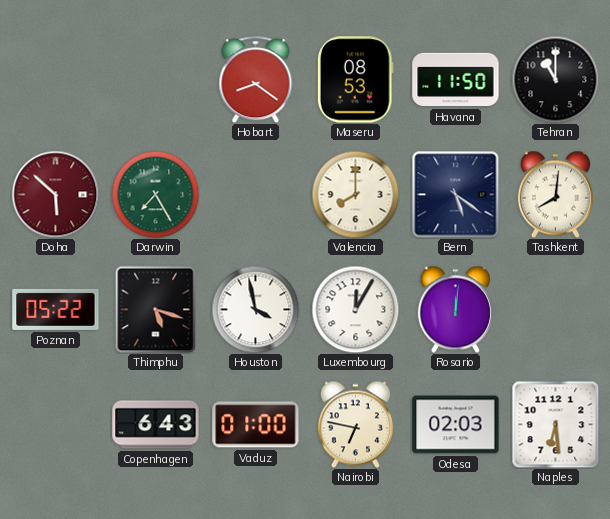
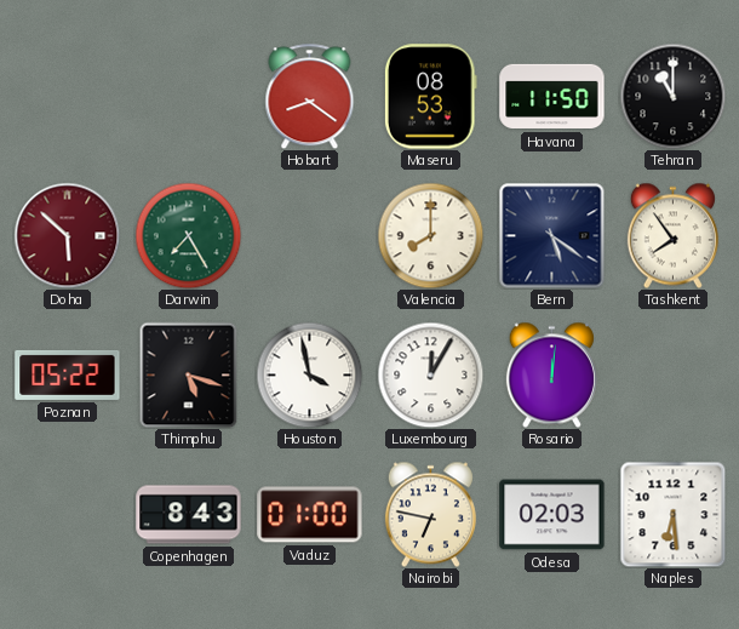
Tashkent: 8:01 -> 7:54
Copenhagen: 6:43 -> 8:43
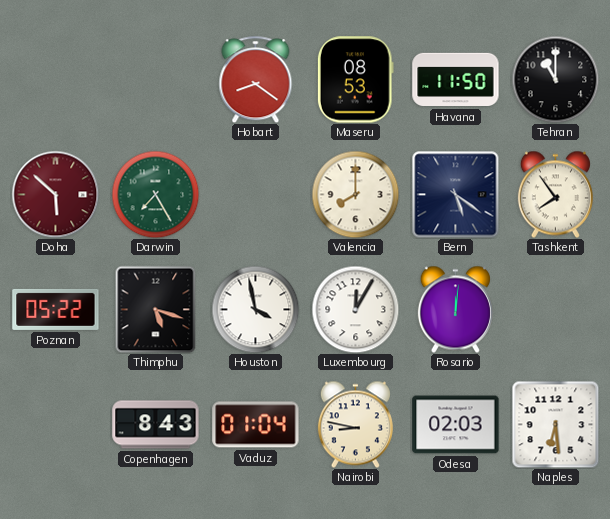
Vaduz: 01:00 -> 01:04
Nairobi: 6:47 -> 8:47
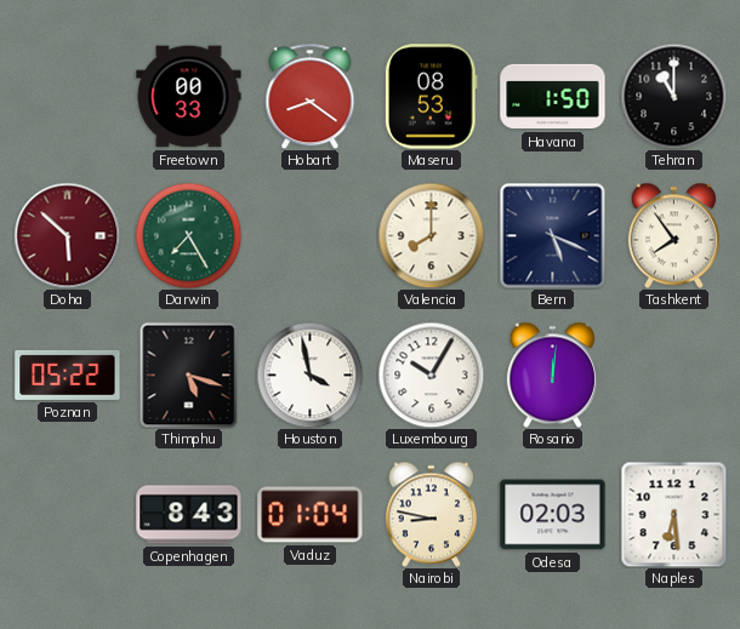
Freetown: none -> 00:33
Havana: 11:50 -> 1:50
Bern: 5:21 -> 5:19
Luxembourg: 12:05 -> 10:05
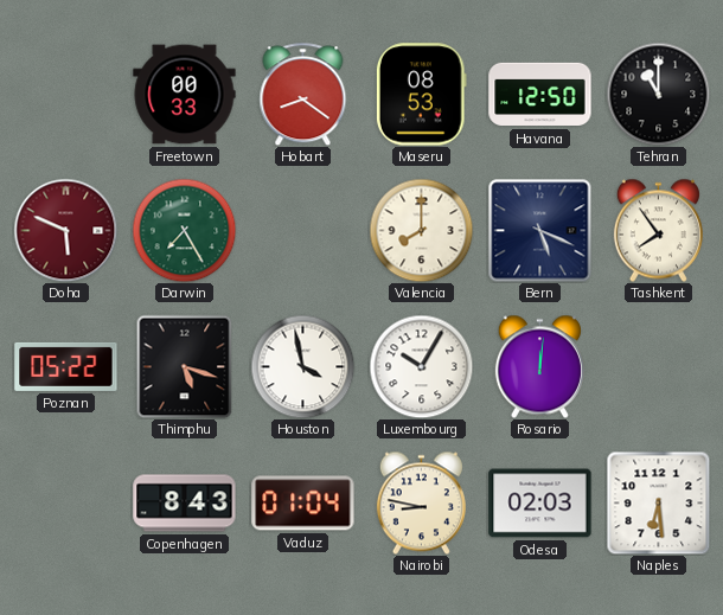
Havana: 1:50 -> 12:50
Doha: 5:52 -> 5:49
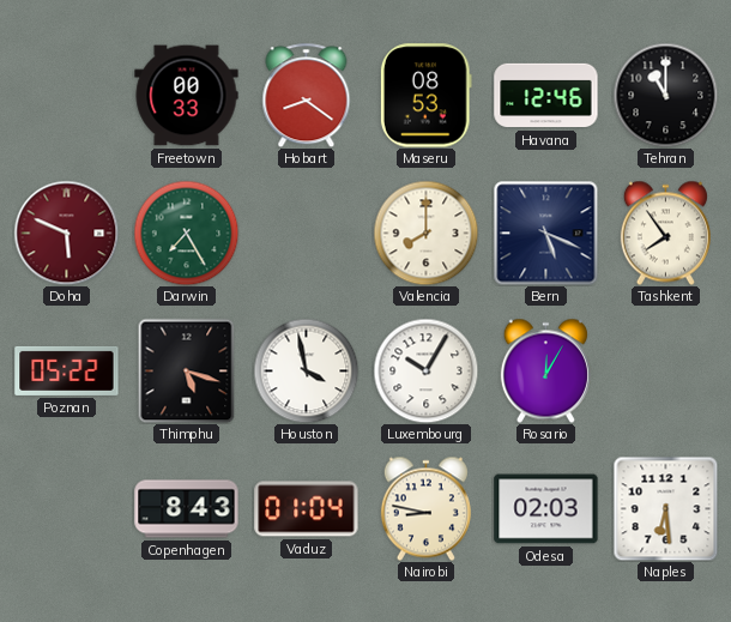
Havana: 12:50 -> 12:46
Rosario: 12:01 -> 12:05
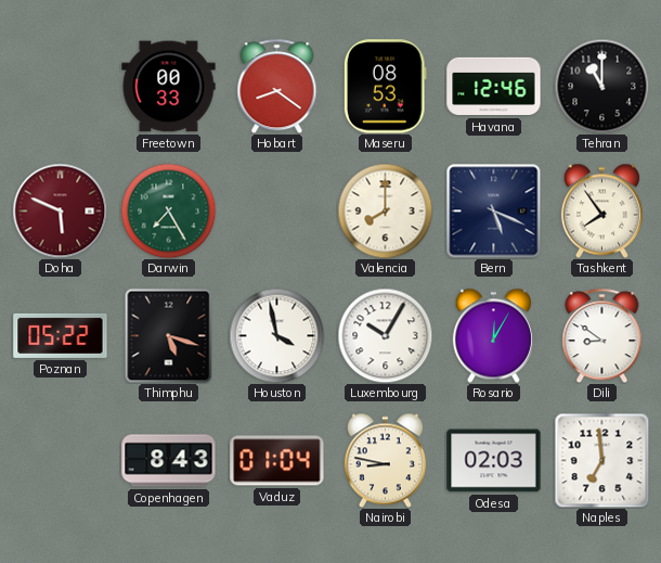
Dili: none -> 8:51
Naples: 6:29 -> 6:59
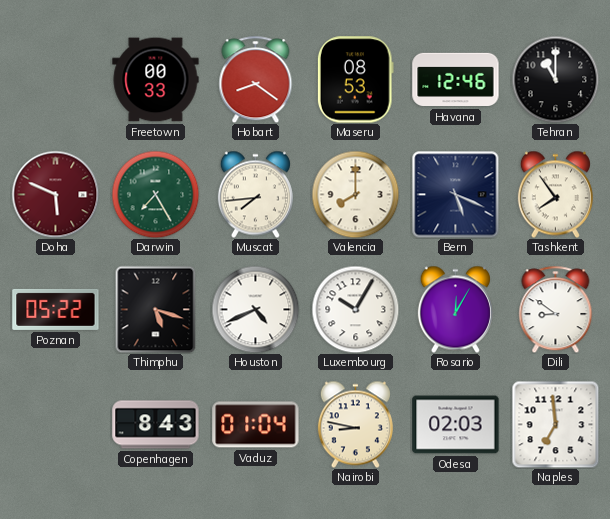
Muscat: none -> 7:44
Houston: 3:58 -> 4:41
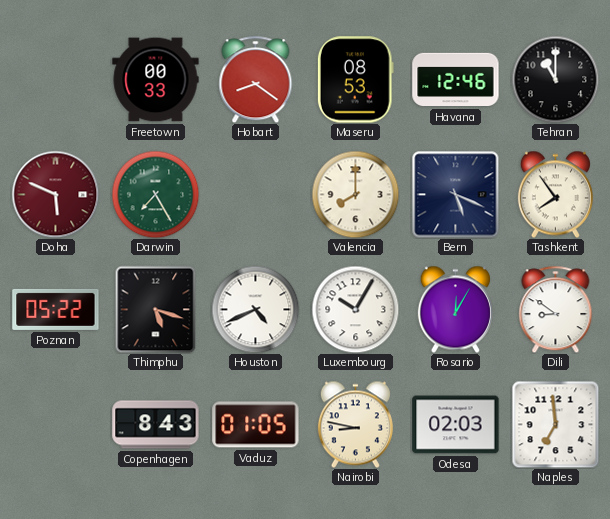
Muscat: 7:44 -> none
Vaduz: 01:04 -> 01:05
